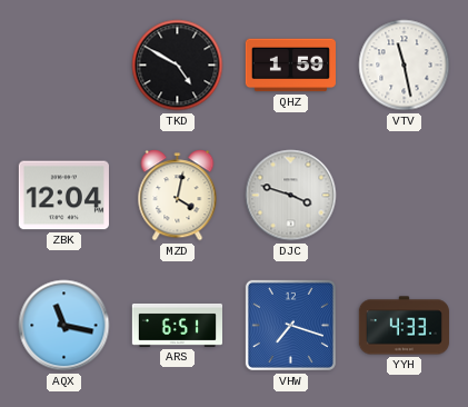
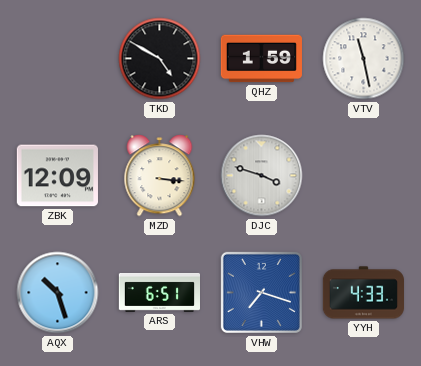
ZBK: 12:04 -> 12:09
MZD: 4:02 -> 3:16
AQX: 11:17 -> 10:27
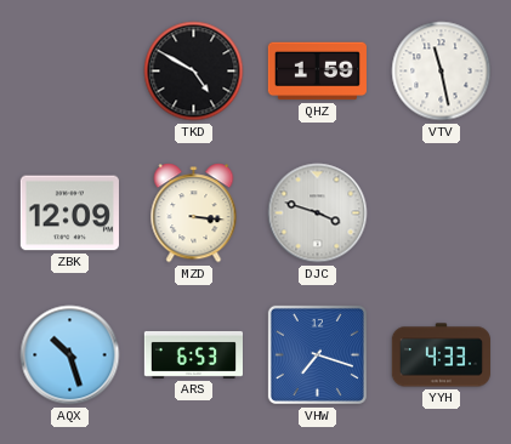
ARS: 6:51 -> 6:53
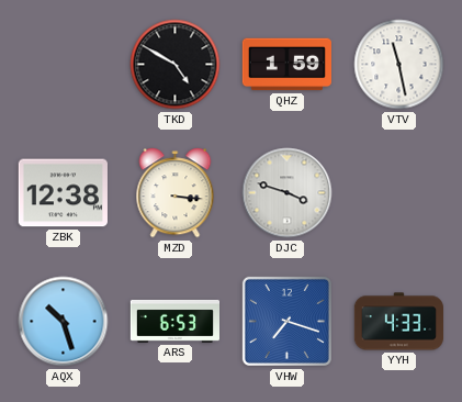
ZBK: 12:09 -> 12:38
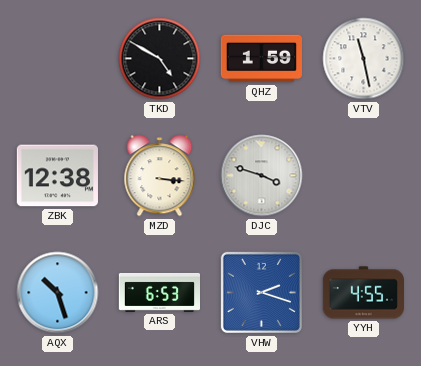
VHW: 7:18 -> 2:18
YYH: 4:33 -> 4:55
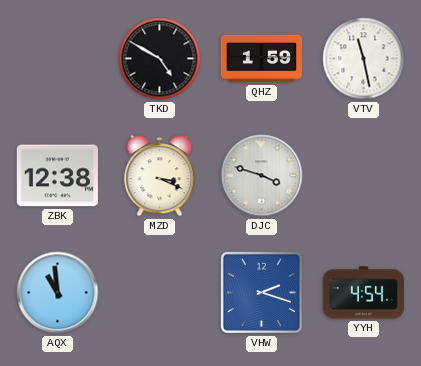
MZD: 3:16 -> 3:19
AQX: 10:27 -> 10:59
ARS: 6:53 -> none
YYH: 4:55 -> 4:54
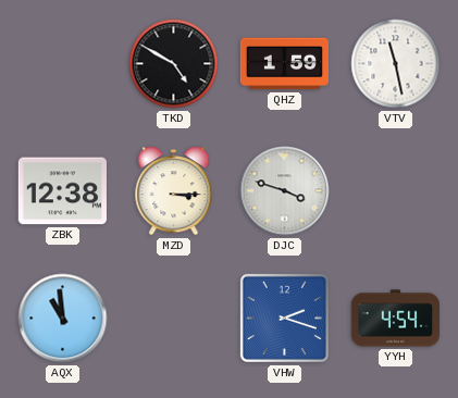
MZD: 3:19 -> 3:15
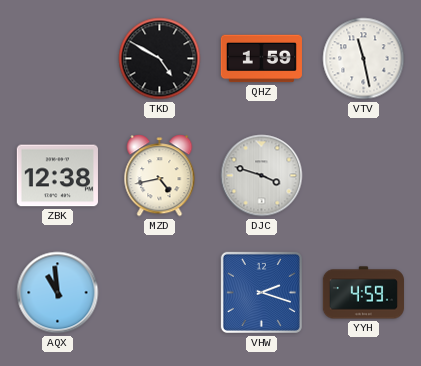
MZD: 3:15 -> 4:43
YYH: 4:54 -> 4:59
